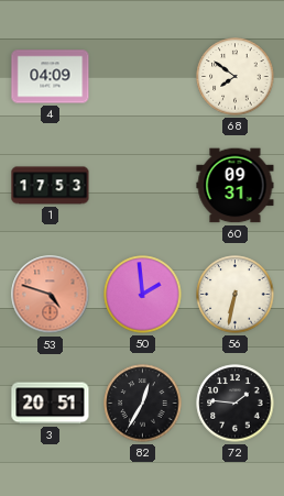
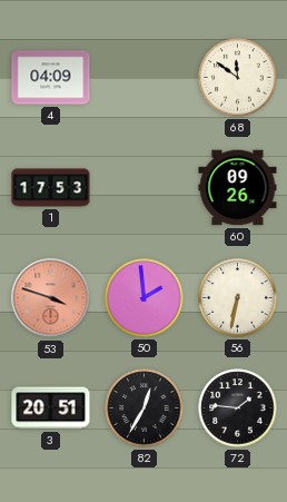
68: 7:51 -> 11:51
60: 09:31 -> 09:26
53: 4:48 -> 3:48
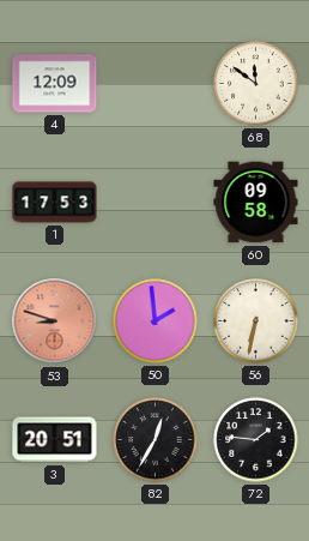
4: 04:09 -> 12:09
60: 09:26 -> 09:58
53: 3:48 -> 8:48
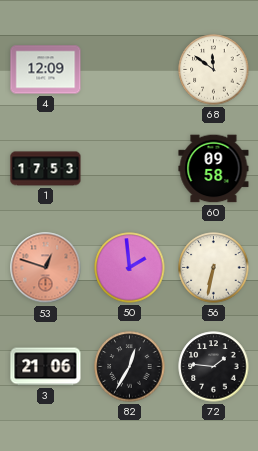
53: 8:48 -> 12:48
3: 20:51 -> 21:06
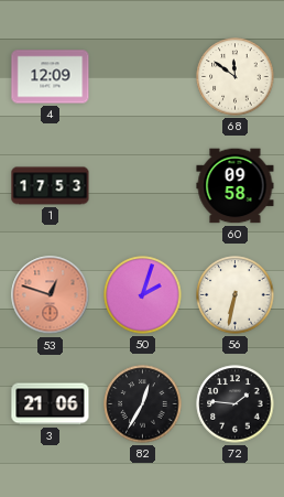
50: 1:59 -> 2:03
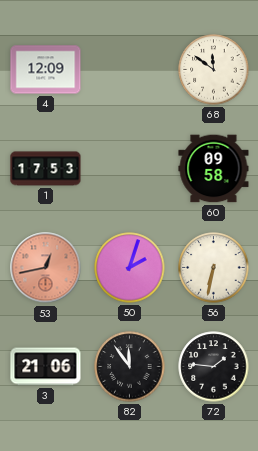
53: 12:48 -> 12:43
82: 12:35 -> 11:54
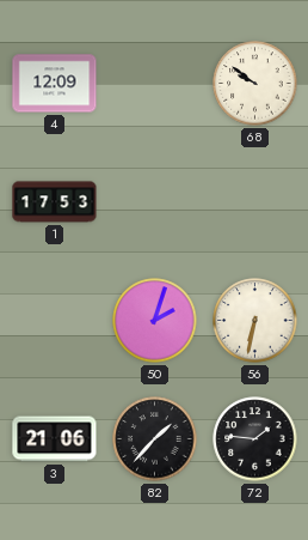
68: 11:51 -> 9:51
60: 09:58 -> none
53: 12:43 -> none
82: 11:54 -> 1:37
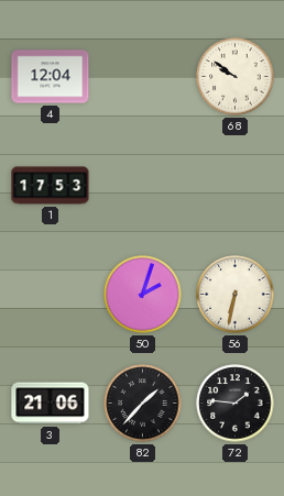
4: 12:09 -> 12:04
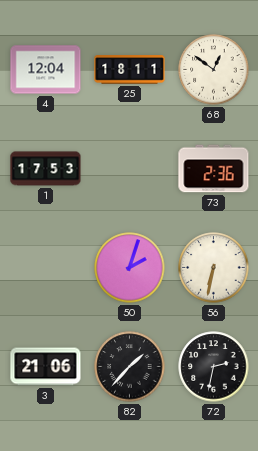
25: none -> 18:11
68: 9:51 -> 12:51
73: none -> 2:36
72: 1:46 -> 2:32
